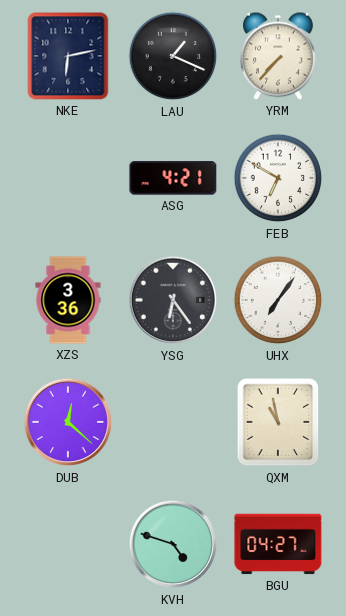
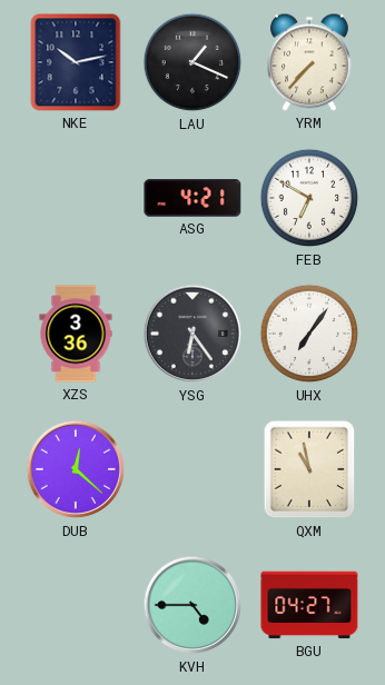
NKE: 6:13 -> 10:13
KVH: 4:48 -> 4:45
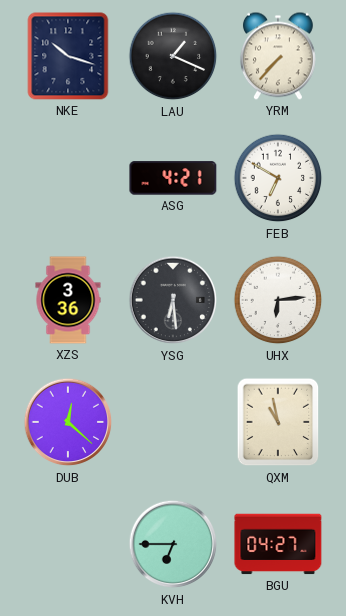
NKE: 10:13 -> 10:18
YSG: 6:24 -> 6:29
UHX: 7:06 -> 6:14
KVH: 4:45 -> 6:45
